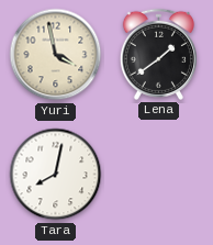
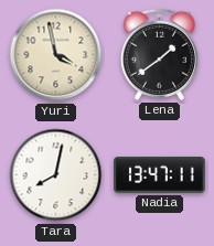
Nadia: none -> 13:47
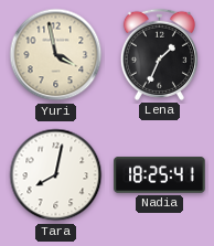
Lena: 1:39 -> 1:34
Nadia: 13:47 -> 18:25
